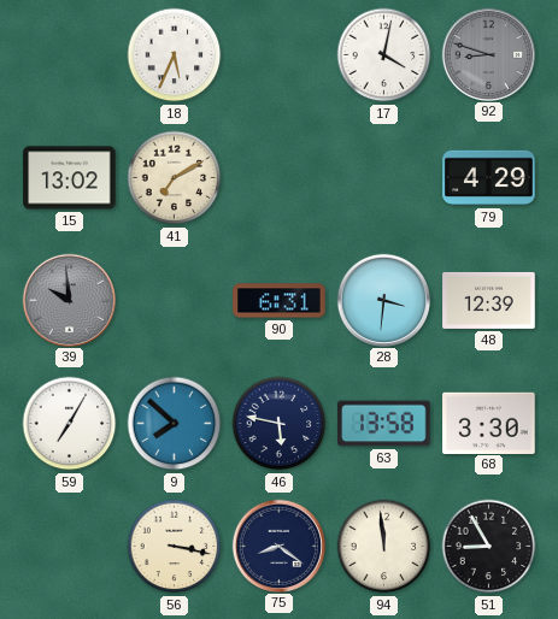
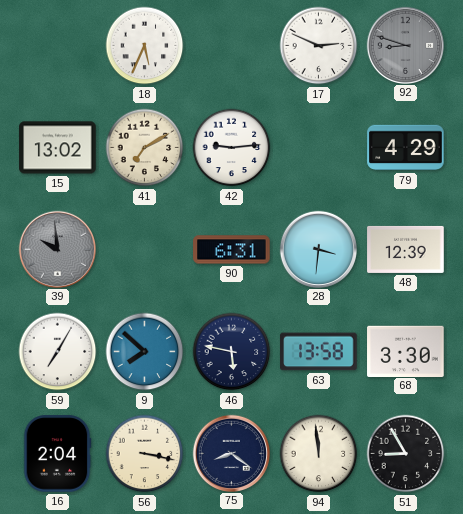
17: 4:02 -> 2:49
42: none -> 9:14
16: none -> 2:04
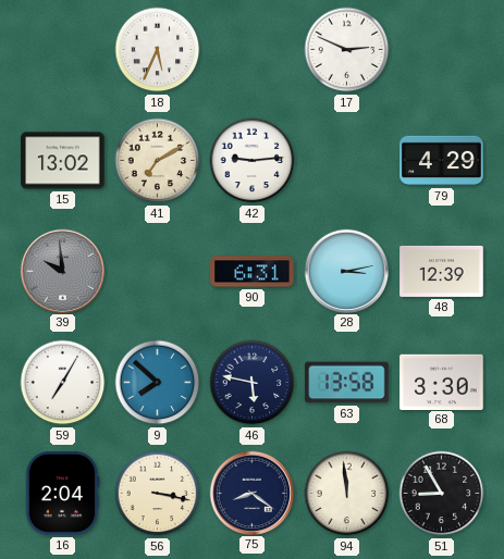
92: 8:48 -> none
28: 3:31 -> 3:13
